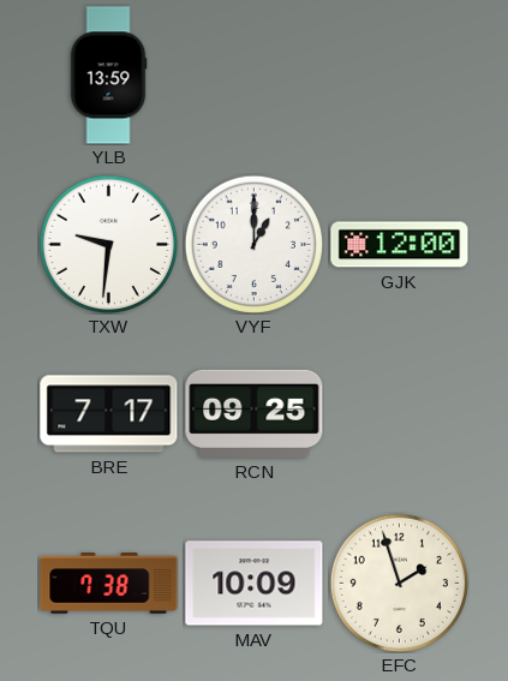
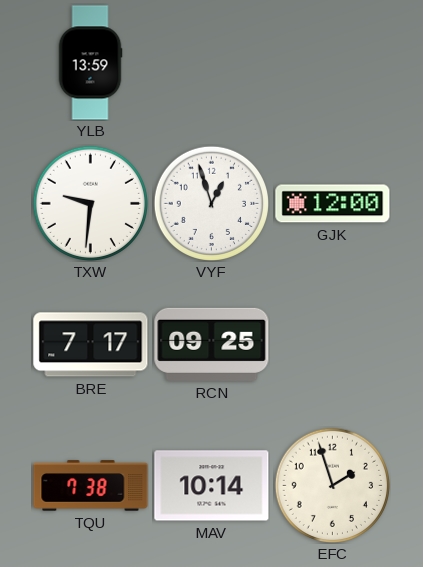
VYF: 1:00 -> 12:57
MAV: 10:09 -> 10:14
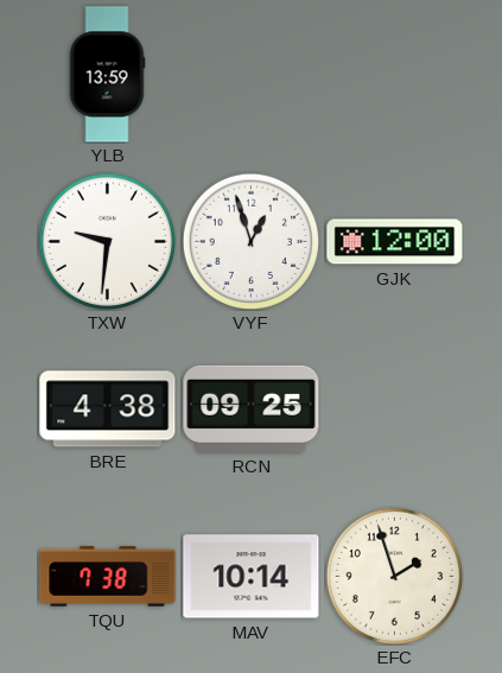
BRE: 7:17 -> 4:38
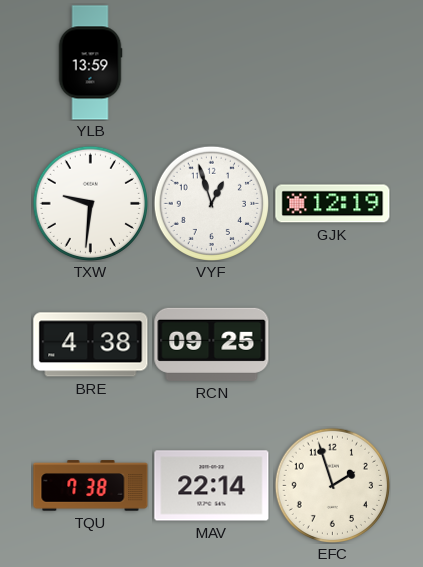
GJK: 12:00 -> 12:19
MAV: 10:14 -> 22:14
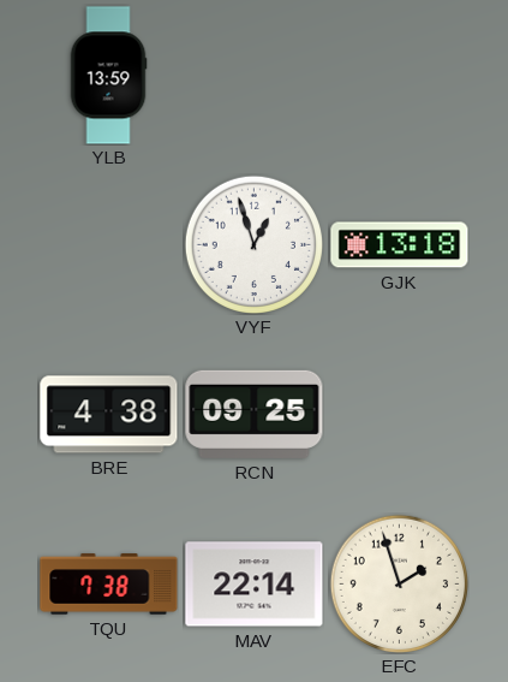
TXW: 9:31 -> none
GJK: 12:19 -> 13:18
